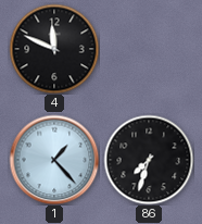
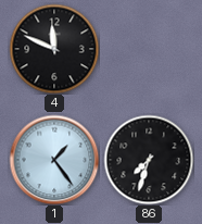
1: 1:23 -> 1:24
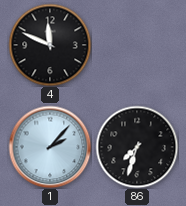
1: 1:24 -> 2:07
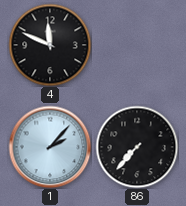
86: 7:33 -> 7:37
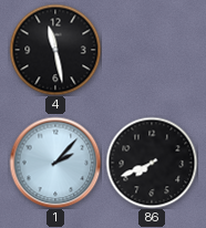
4: 11:49 -> 11:28
86: 7:37 -> 7:41
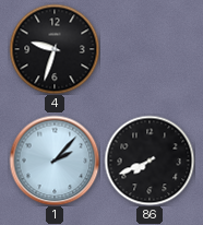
4: 11:28 -> 9:33
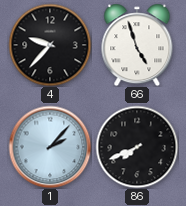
4: 9:33 -> 9:37
66: none -> 4:57
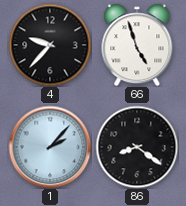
86: 7:41 -> 8:21
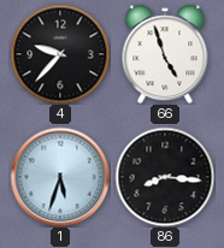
1: 2:07 -> 5:33
86: 8:21 -> 8:16
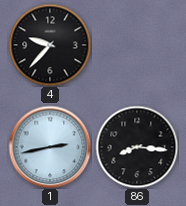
66: 4:57 -> none
1: 5:33 -> 2:43
